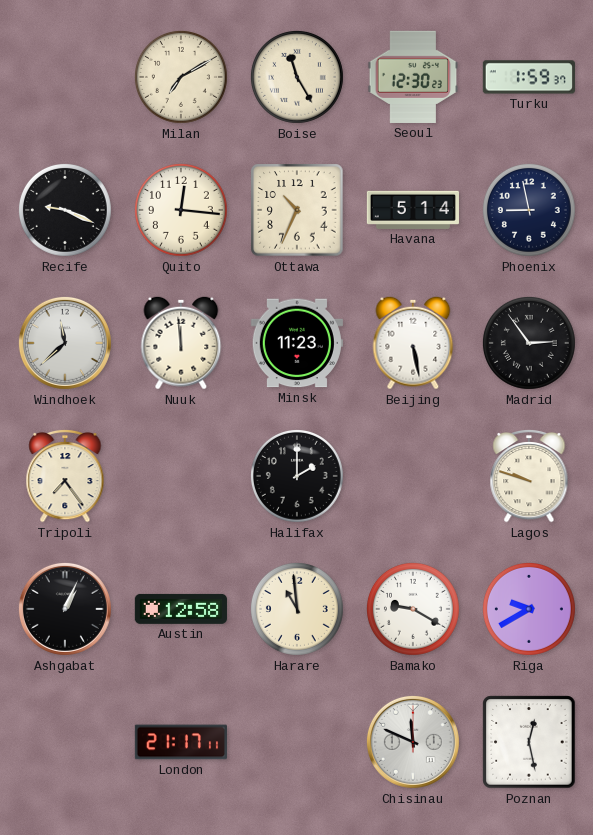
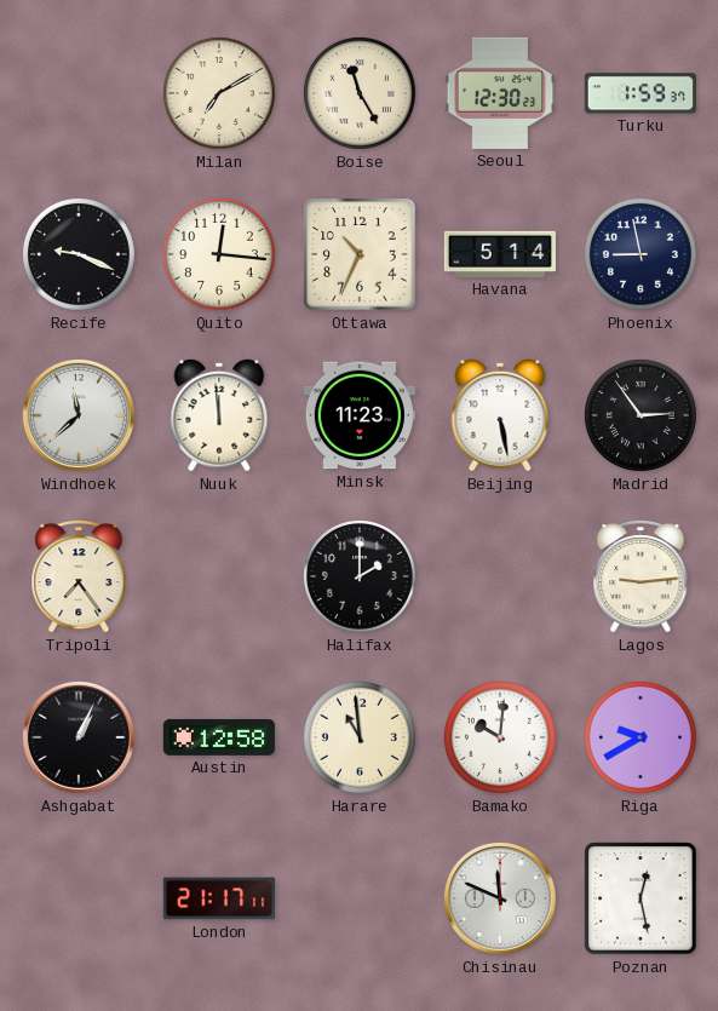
Lagos: 9:48 -> 9:14
Bamako: 9:20 -> 10:01
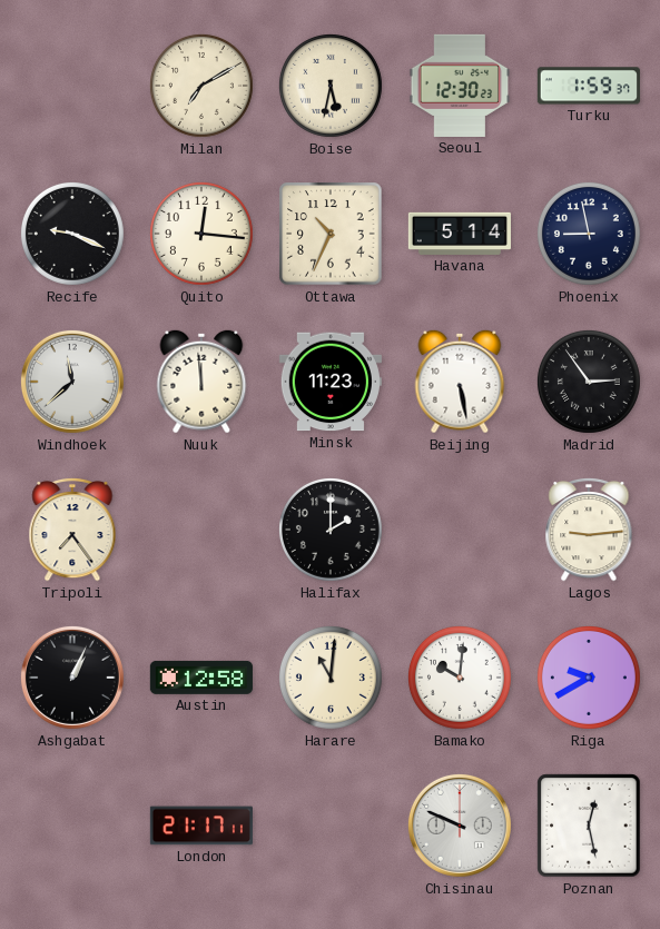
Boise: 11:25 -> 5:32
Harare: 10:59 -> 11:01
Chisinau: 11:49 -> 9:49
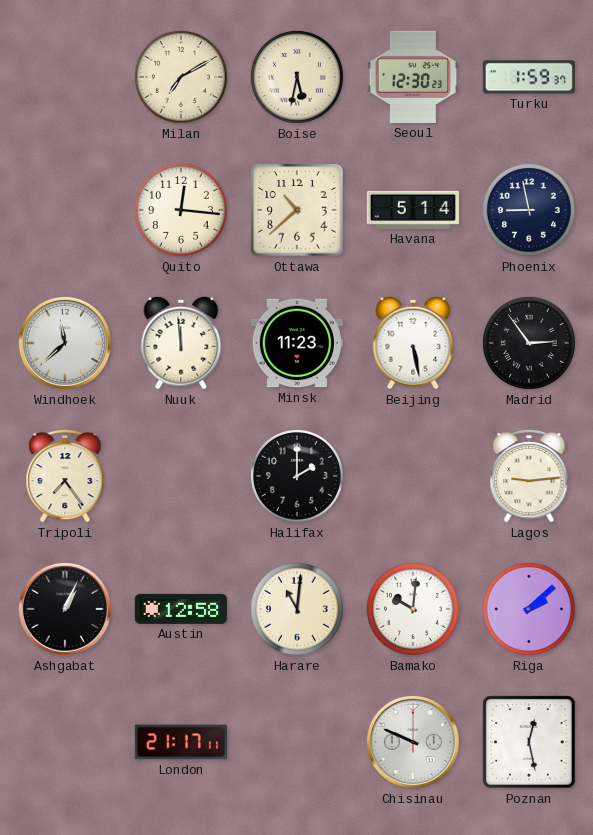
Recife: 9:19 -> none
Ottawa: 10:34 -> 10:38
Riga: 9:40 -> 2:08
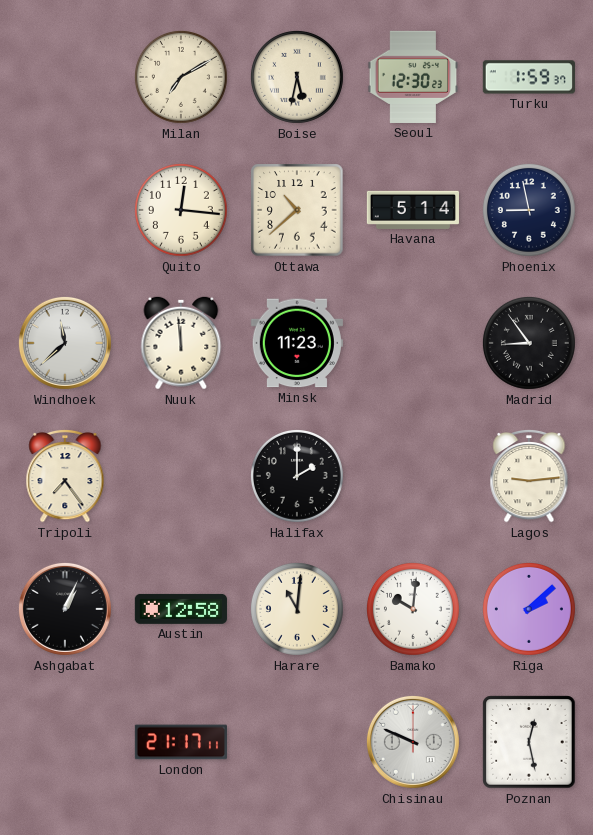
Beijing: 5:28 -> none
Madrid: 2:54 -> 8:54
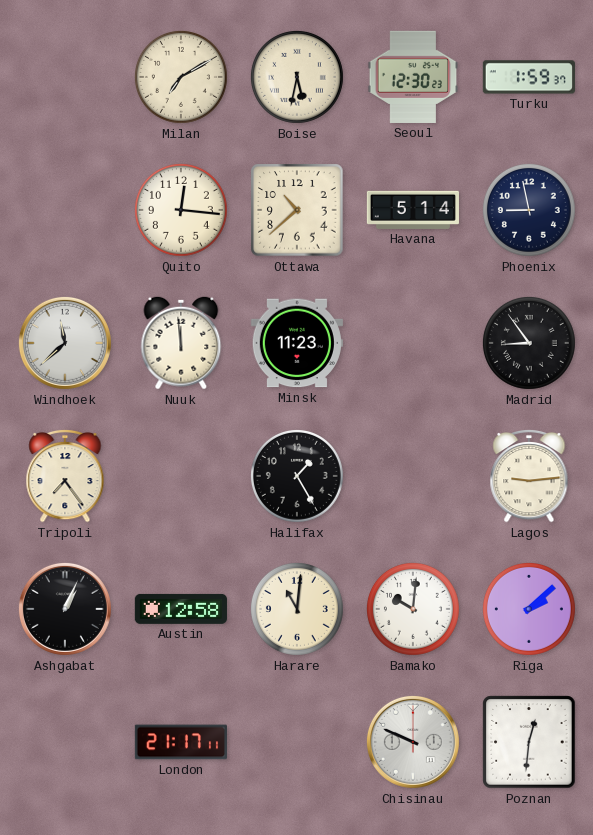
Halifax: 2:00 -> 1:25
Poznan: 12:28 -> 12:31
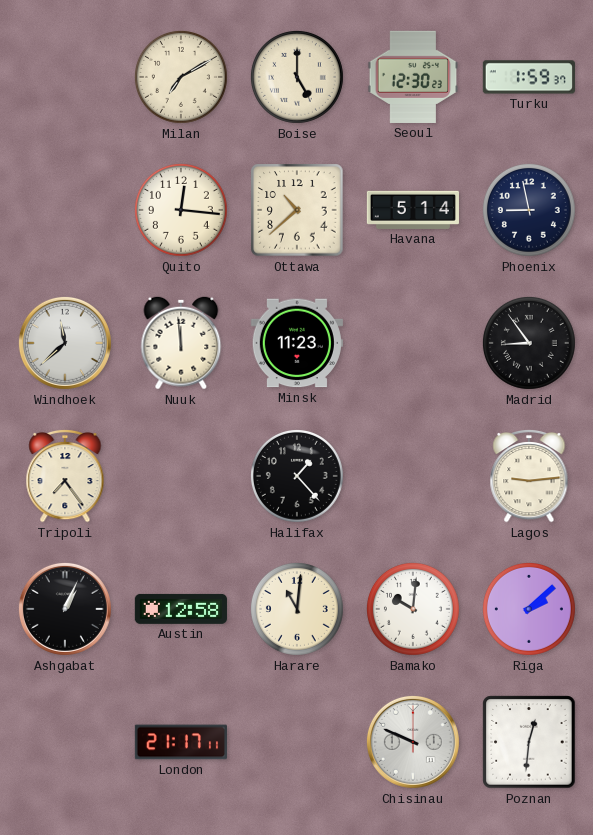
Boise: 5:32 -> 5:00
Halifax: 1:25 -> 1:23
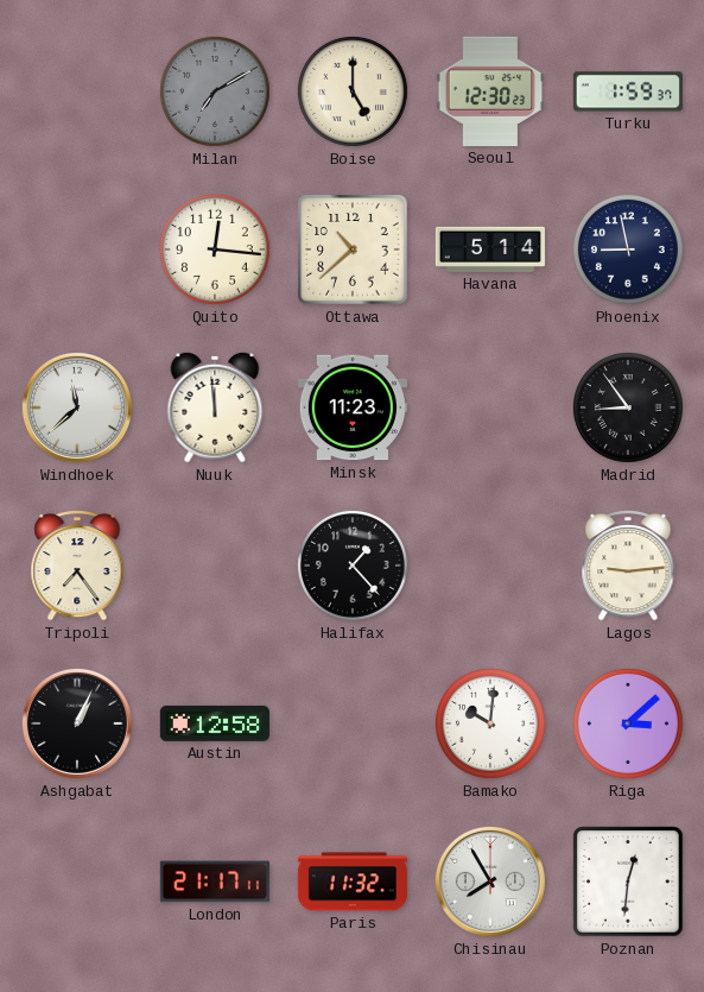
Milan dial: cream -> grey
Harare: 11:01 -> none
Riga: 2:08 -> 3:08
Paris: none -> 11:32
Chisinau: 9:49 -> 7:55
